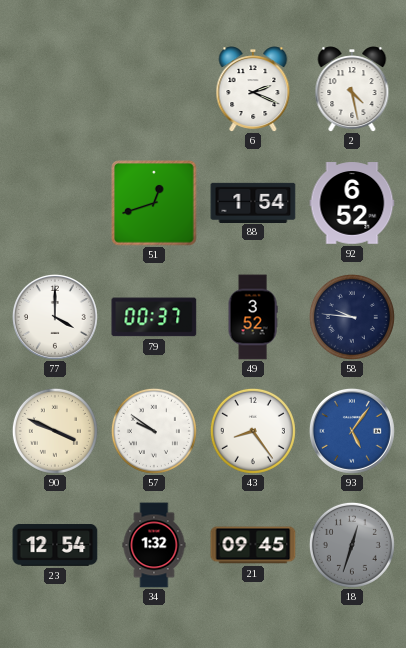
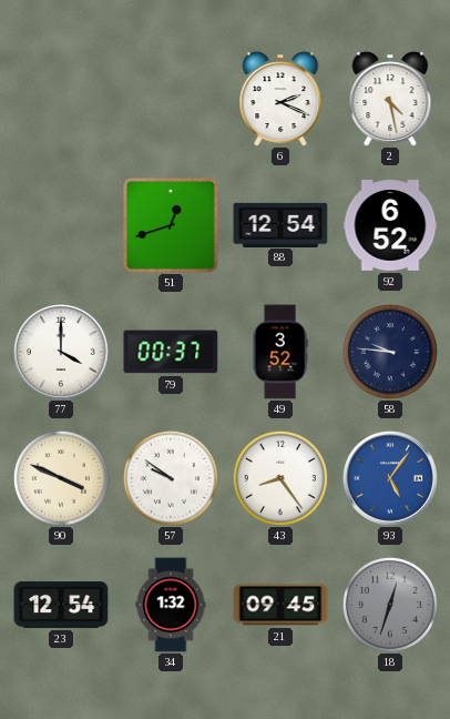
88: 1:54 -> 12:54
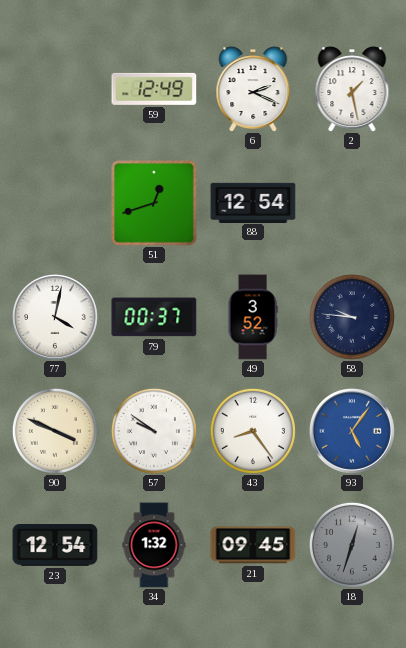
59: none -> 12:49
2: 4:28 -> 1:28
92: 6:52 -> none
77: 4:00 -> 4:02
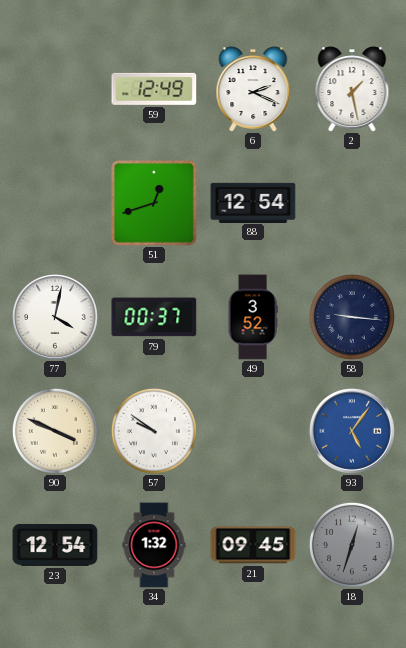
58: 9:46 -> 9:16
43: 8:24 -> none
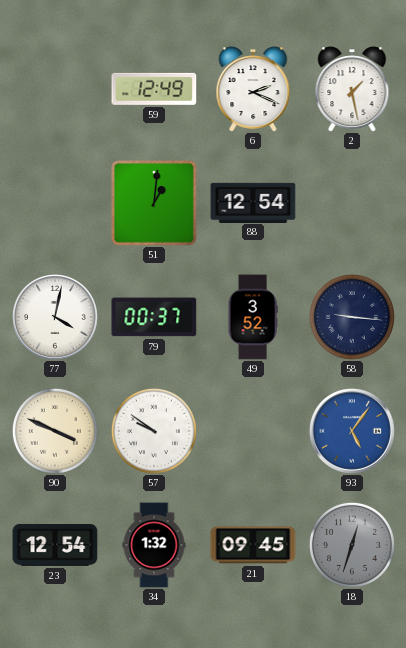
51: 12:42 -> 1:01
